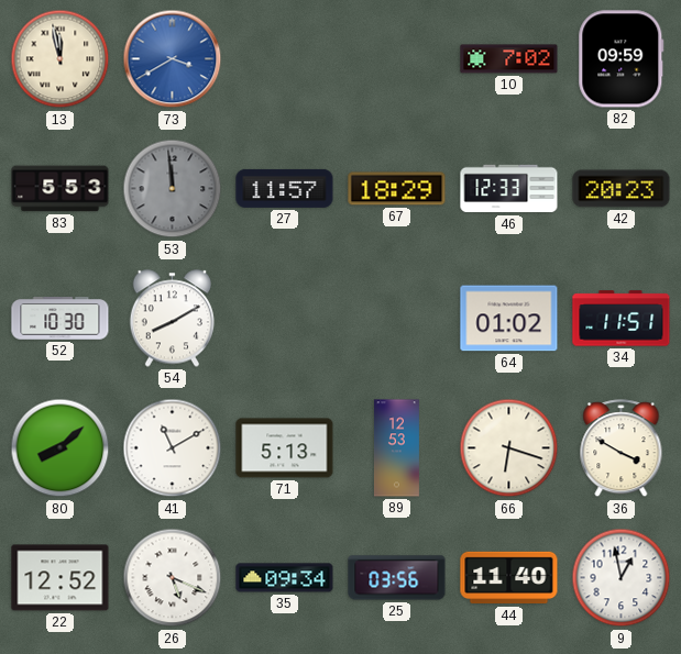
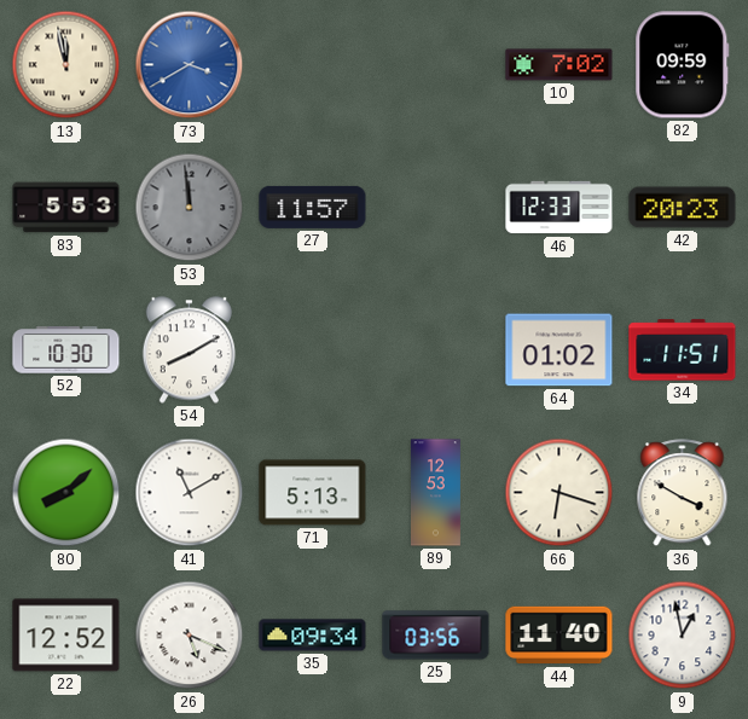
67: 18:29 -> none
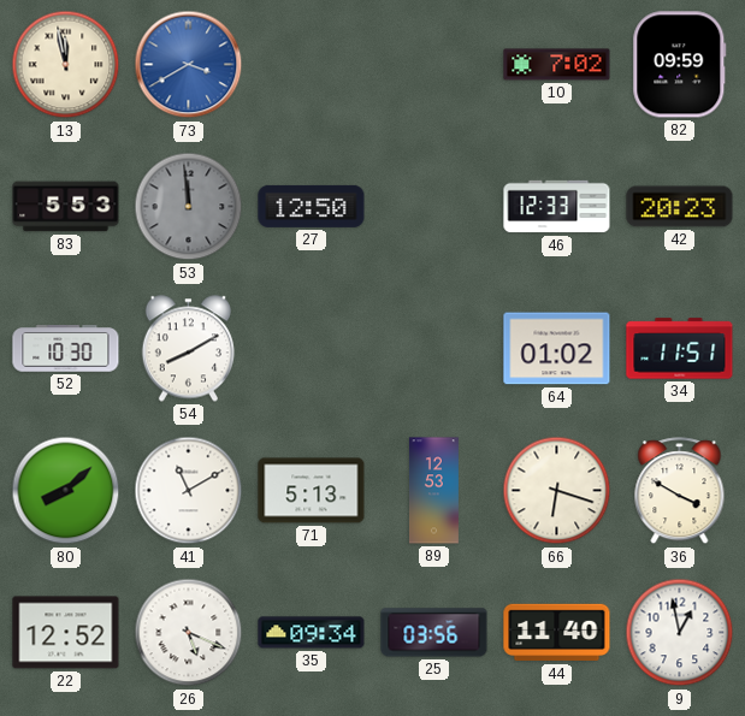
27: 11:57 -> 12:50
